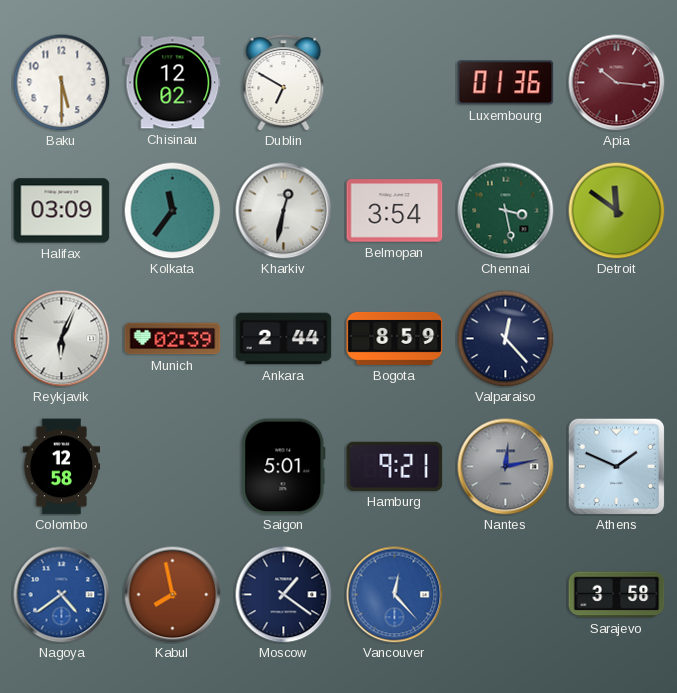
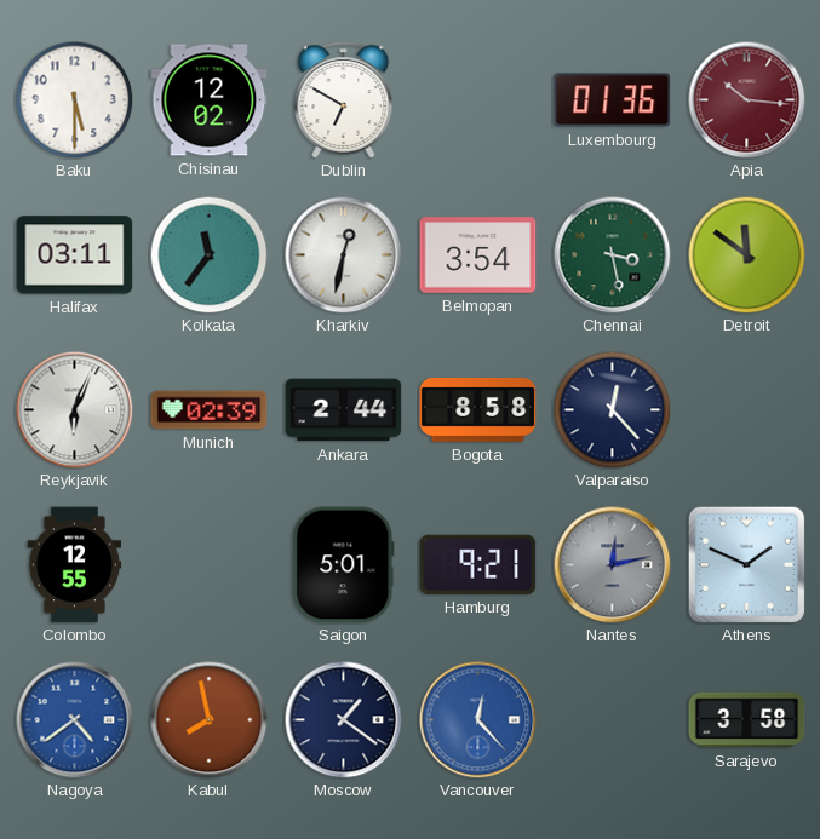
Halifax: 03:09 -> 03:11
Bogota: 8:59 -> 8:58
Colombo: 12:58 -> 12:55
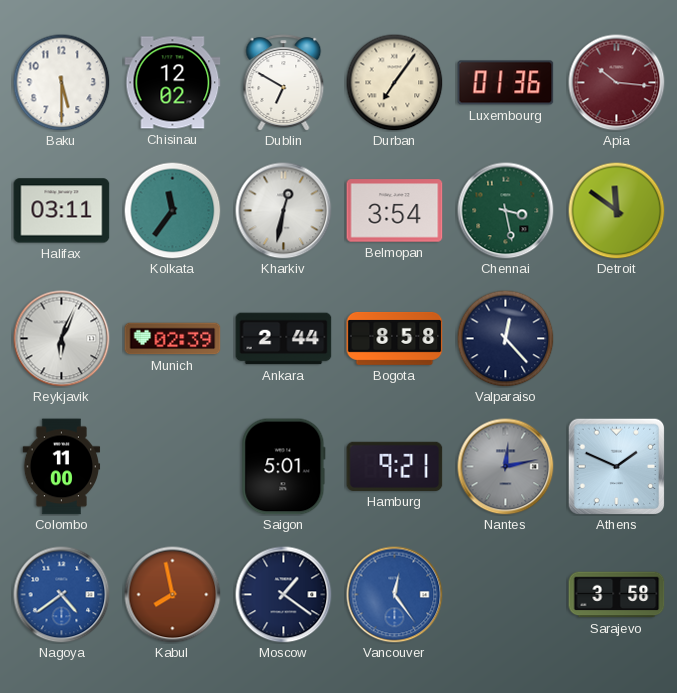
Durban: none -> 7:06
Colombo: 12:55 -> 11:00
Vancouver: 12:23 -> 12:24
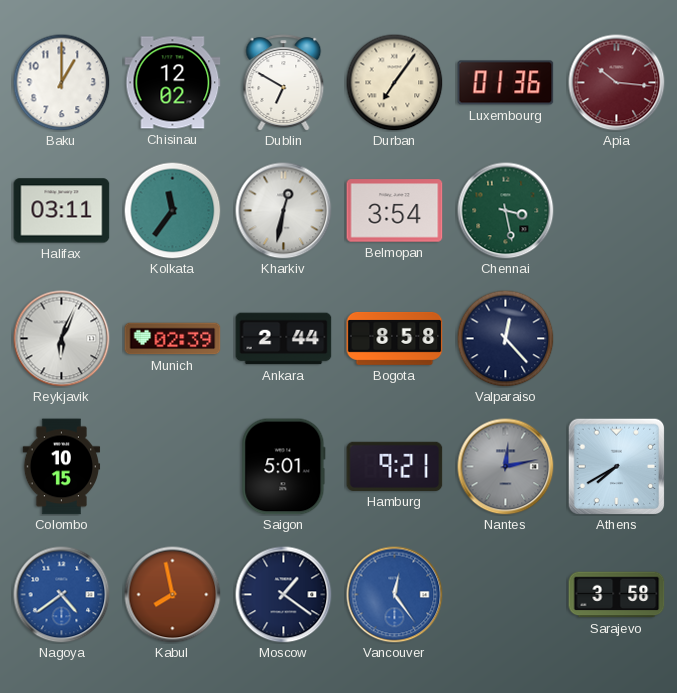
Baku: 5:30 -> 1:00
Detroit: 11:51 -> none
Colombo: 11:00 -> 10:15
Athens: 1:49 -> 7:40
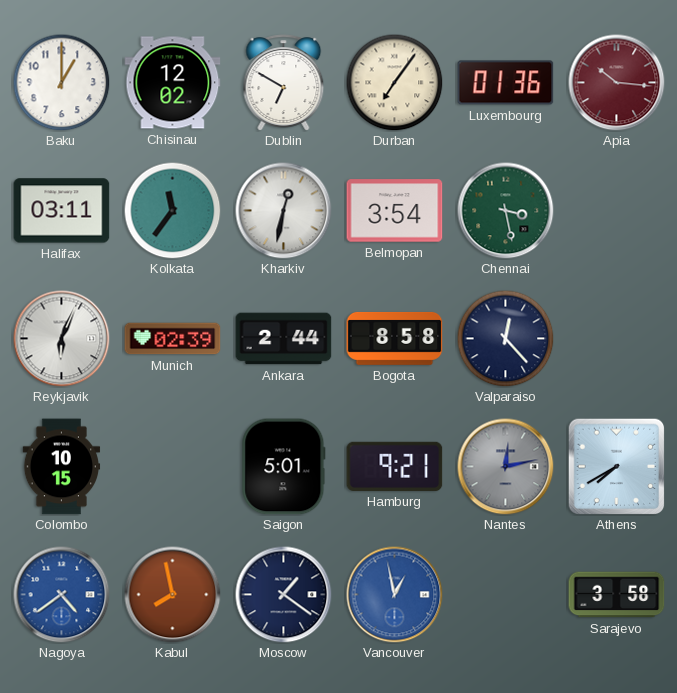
Vancouver: 12:24 -> 12:58
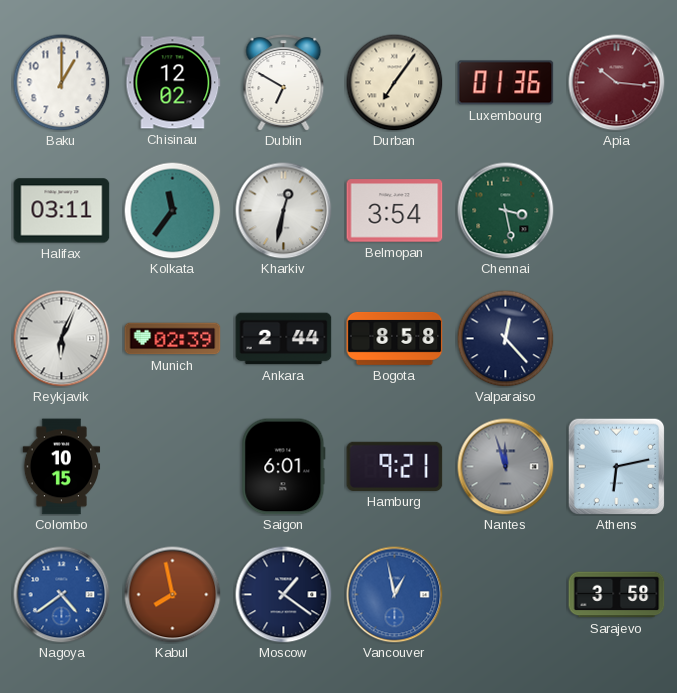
Saigon: 5:01 -> 6:01
Nantes: 12:13 -> 11:57
Athens: 7:40 -> 6:13
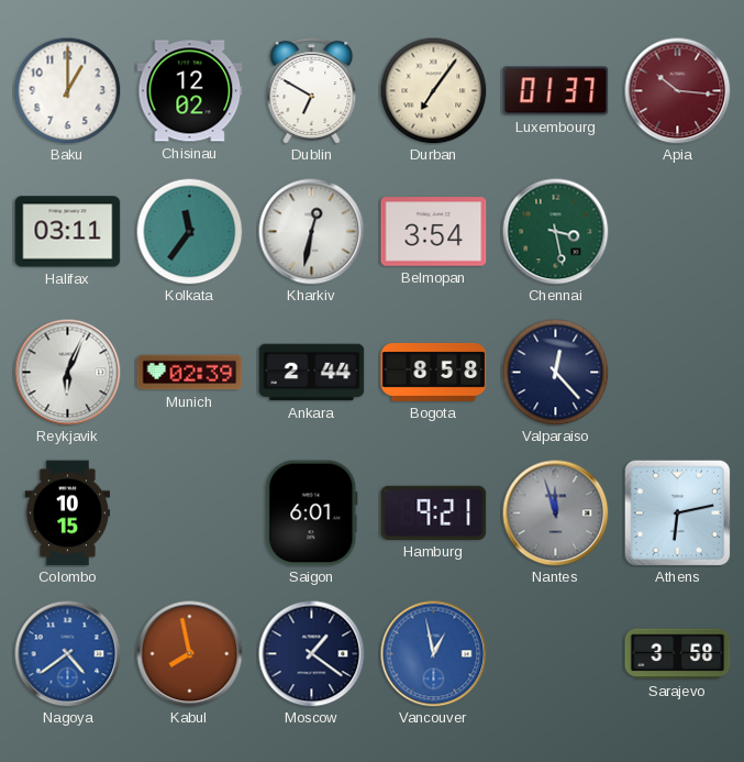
Luxembourg: 01:36 -> 01:37
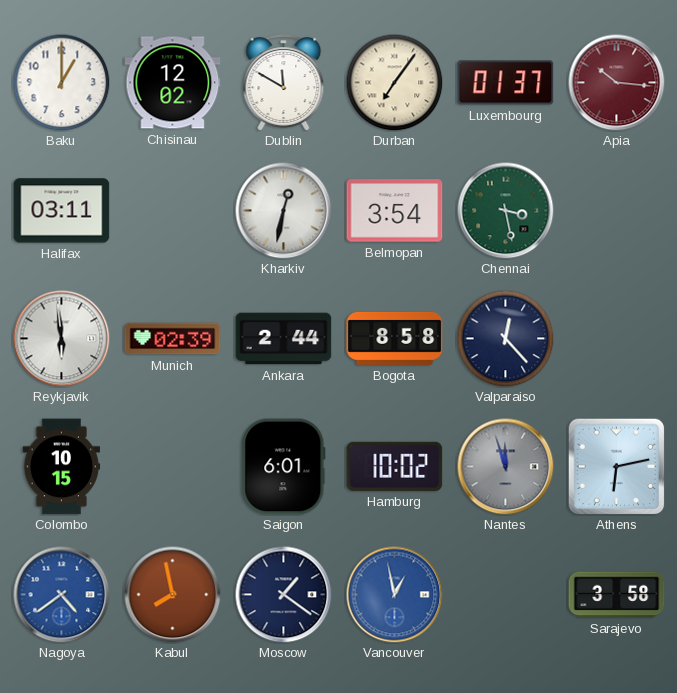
Dublin: 6:50 -> 11:50
Kolkata: 11:36 -> none
Reykjavik: 6:04 -> 5:59
Hamburg: 9:21 -> 10:02
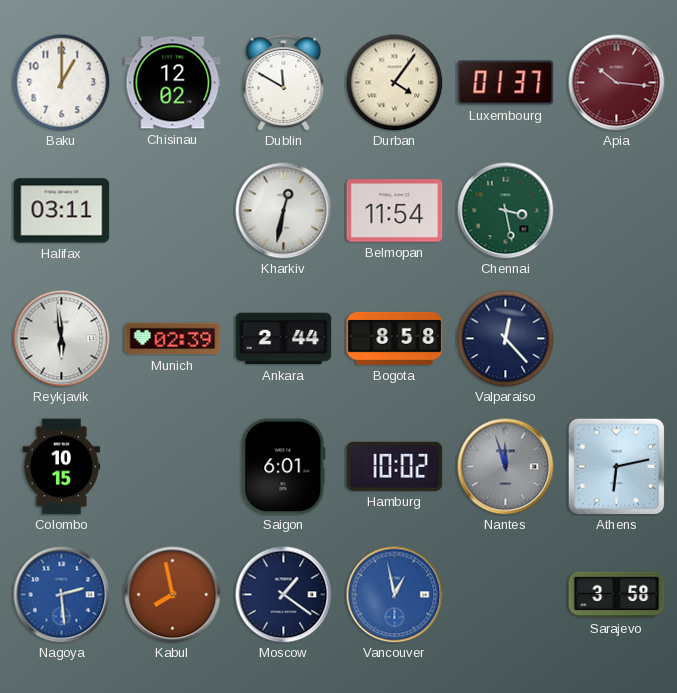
Durban: 7:06 -> 4:06
Belmopan: 3:54 -> 11:54
Nagoya: 4:39 -> 2:29
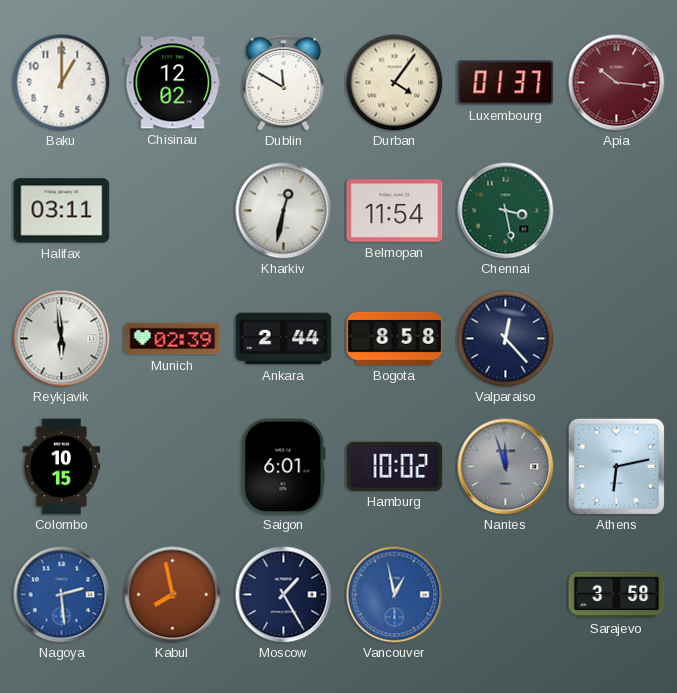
Moscow: 1:21 -> 1:25
